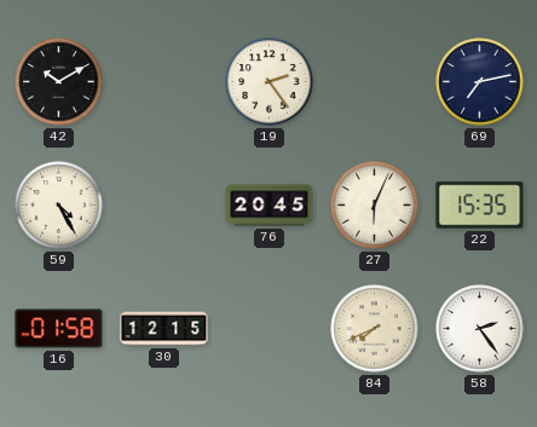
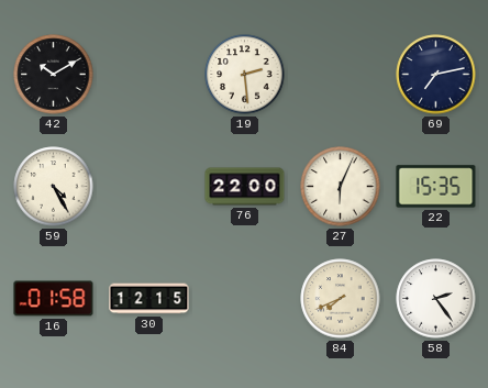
19: 2:24 -> 2:29
76: 20:45 -> 22:00
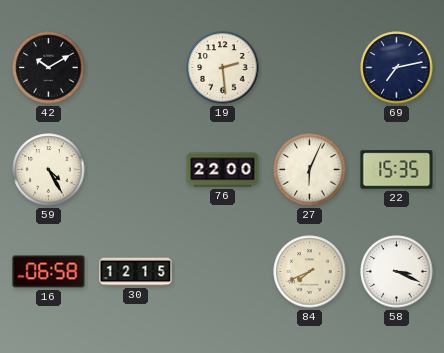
16: 01:58 -> 06:58
58: 2:24 -> 3:19
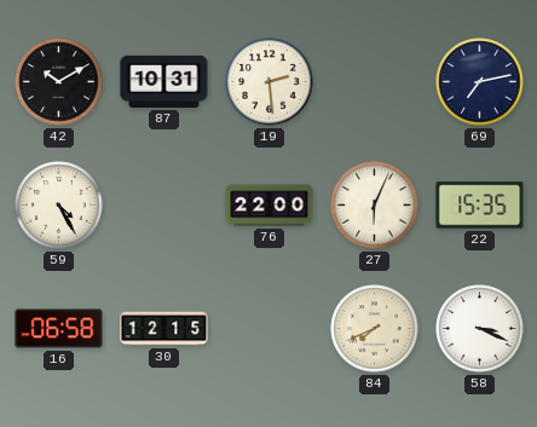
87: none -> 10:31
